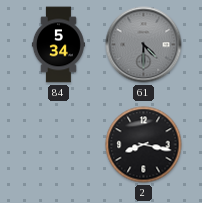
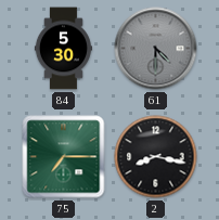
84: 5:34 -> 5:30
75: none -> 7:15
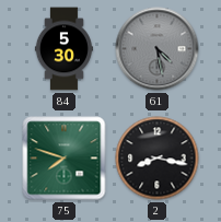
61: 4:30 -> 4:28
75: 7:15 -> 7:48
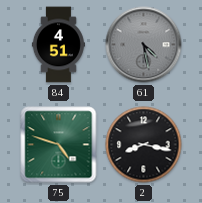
84: 5:30 -> 4:51
75: 7:48 -> 4:48
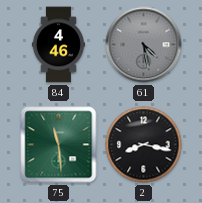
84: 4:51 -> 4:46
75: 4:48 -> 11:29
